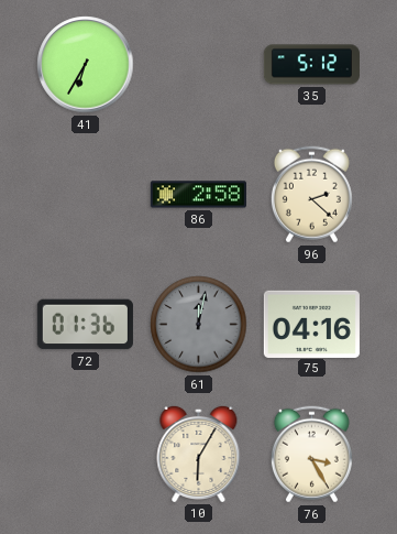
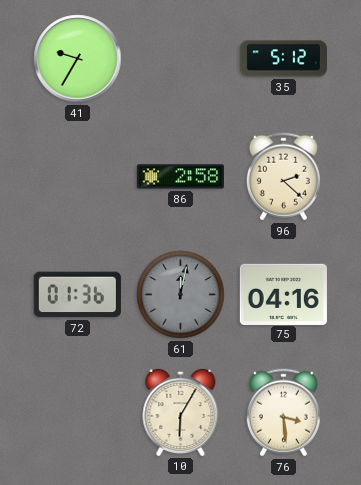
41: 6:35 -> 9:35
76: 3:25 -> 3:29
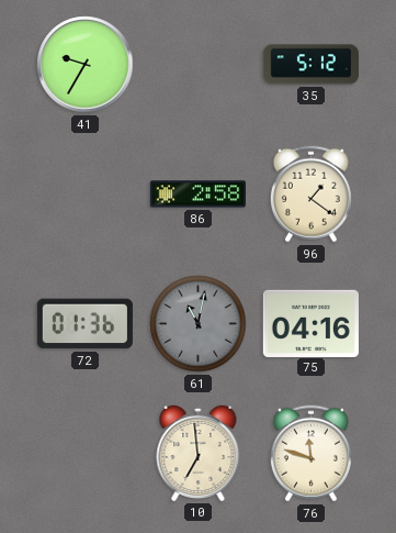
96: 2:22 -> 1:21
61: 12:02 -> 11:02
10: 6:05 -> 6:59
76: 3:29 -> 11:48
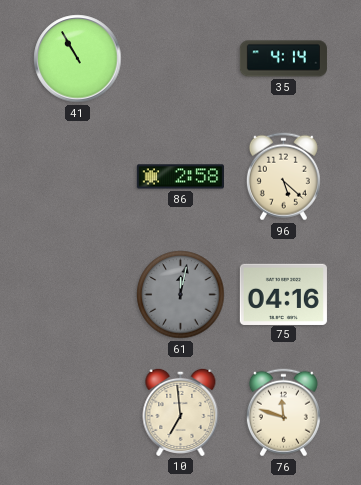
41: 9:35 -> 10:55
35: 5:12 -> 4:14
96: 1:21 -> 5:22
72: 01:36 -> none
61: 11:02 -> 12:02
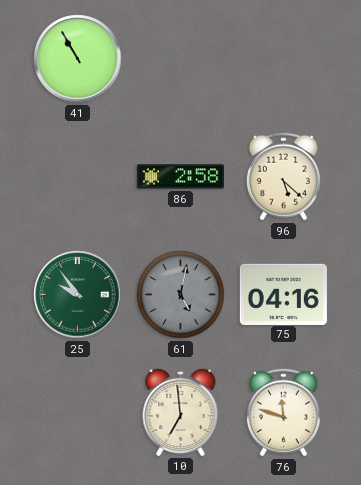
35: 4:14 -> none
25: none -> 9:54
61: 12:02 -> 5:02
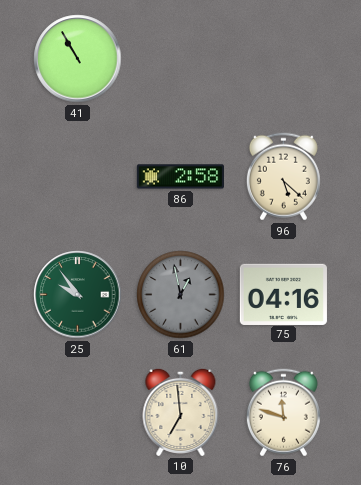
61: 5:02 -> 12:58
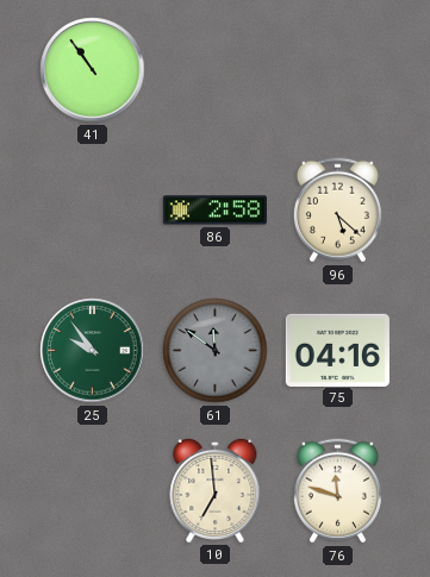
41: 10:55 -> 10:54
61: 12:58 -> 11:51
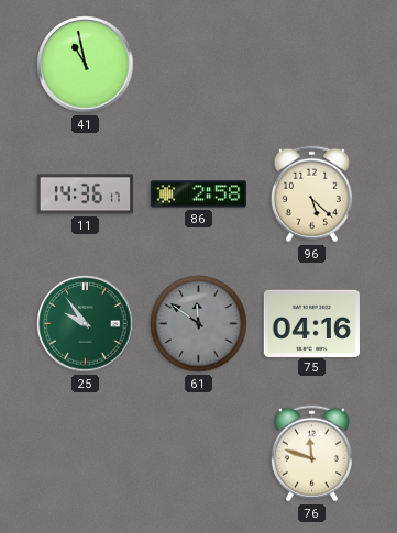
41: 10:54 -> 10:58
11: none -> 14:36
10: 6:59 -> none
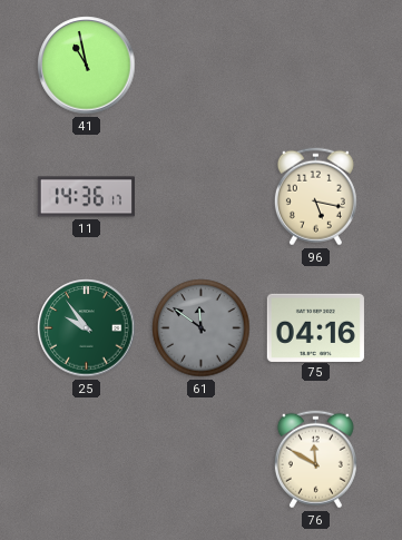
86: 2:58 -> none
96: 5:22 -> 5:17
76: 11:48 -> 11:50
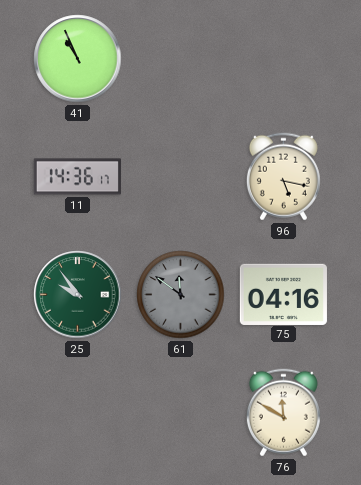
41: 10:58 -> 10:56
